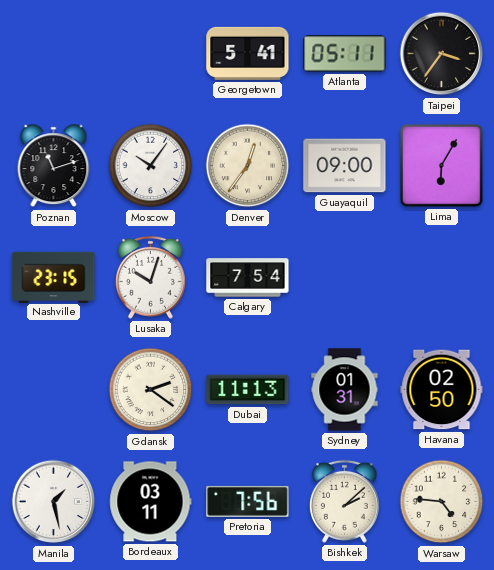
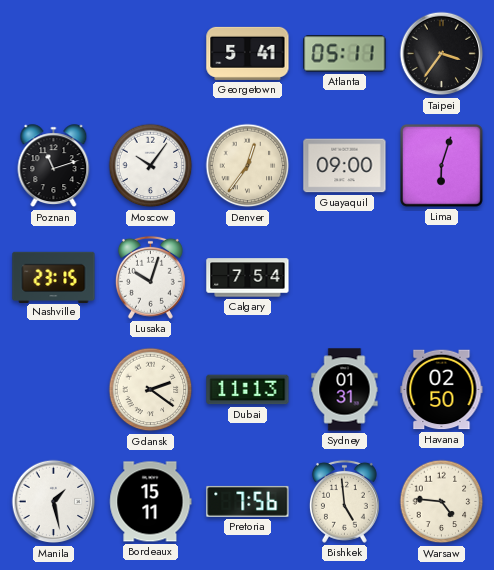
Lima: 6:05 -> 6:03
Bordeaux: 03:11 -> 15:11
Bishkek: 2:08 -> 4:59
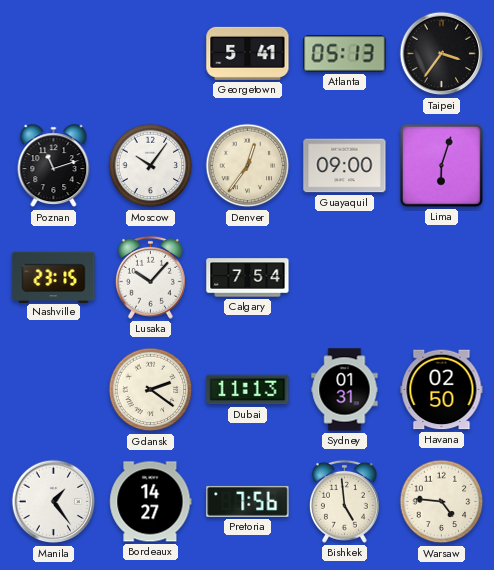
Atlanta: 05:11 -> 05:13
Lusaka: 10:03 -> 10:07
Manila: 1:28 -> 1:24
Bordeaux: 15:11 -> 14:27
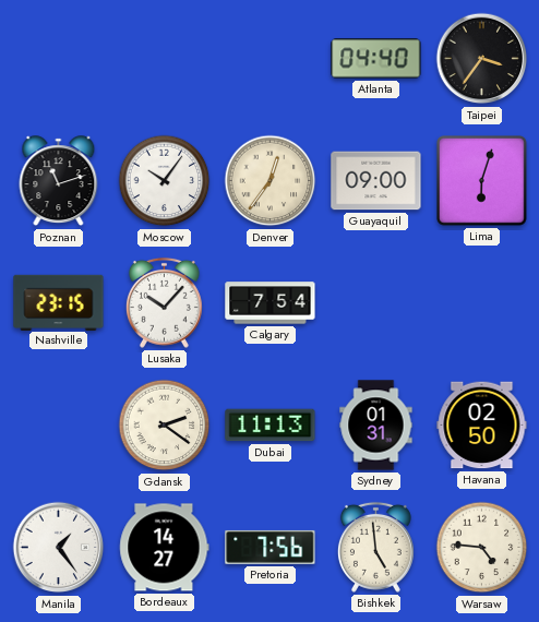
Georgetown: 5:41 -> none
Atlanta: 05:13 -> 04:40
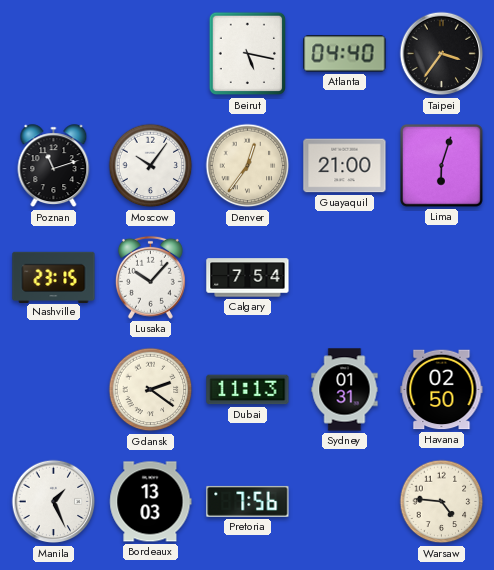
Beirut: none -> 5:17
Guayaquil: 09:00 -> 21:00
Manila: 1:24 -> 1:26
Bordeaux: 14:27 -> 13:03
Bishkek: 4:59 -> none
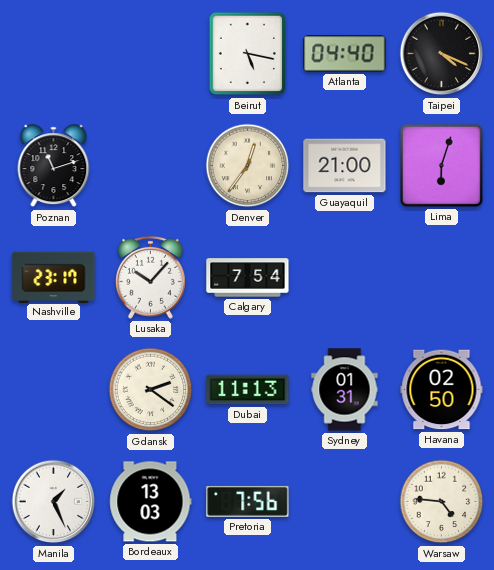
Taipei: 3:36 -> 4:19
Moscow: 10:06 -> none
Nashville: 23:15 -> 23:17
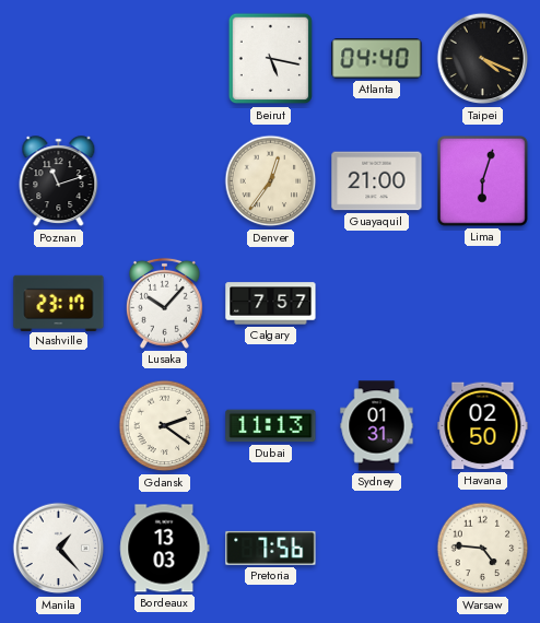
Calgary: 7:54 -> 7:57
Manila: 1:26 -> 1:23
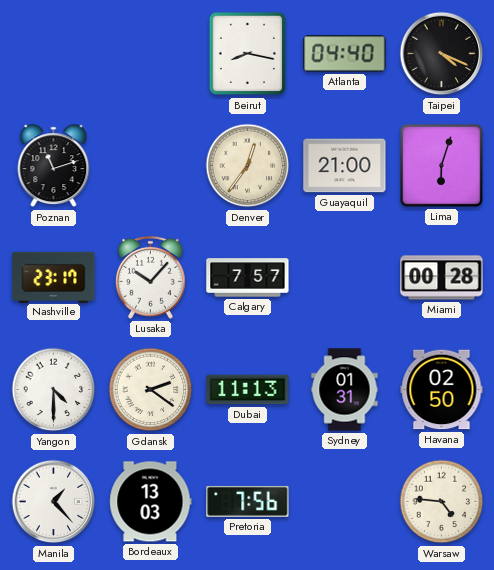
Beirut: 5:17 -> 8:17
Miami: none -> 00:28
Yangon: none -> 4:30
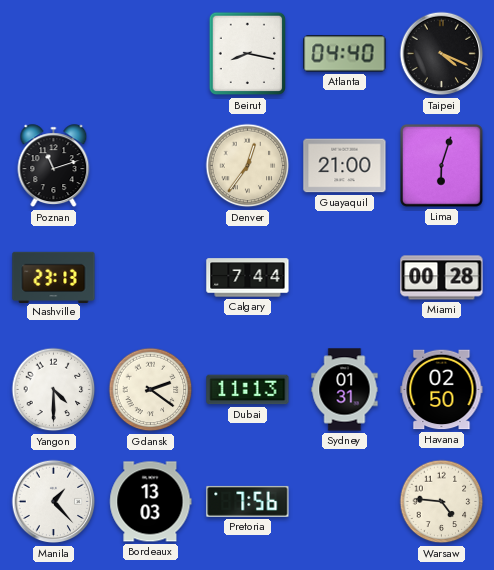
Nashville: 23:17 -> 23:13
Lusaka: 10:07 -> none
Calgary: 7:57 -> 7:44
